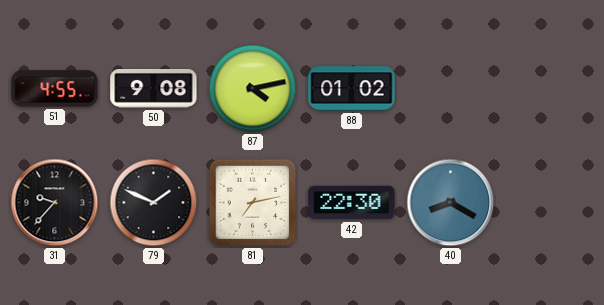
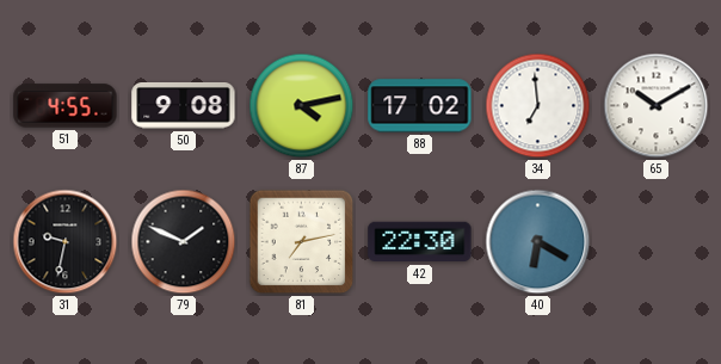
88: 01:02 -> 17:02
34: none -> 6:59
65: none -> 10:10
31: 9:37 -> 9:32
40: 8:20 -> 6:20
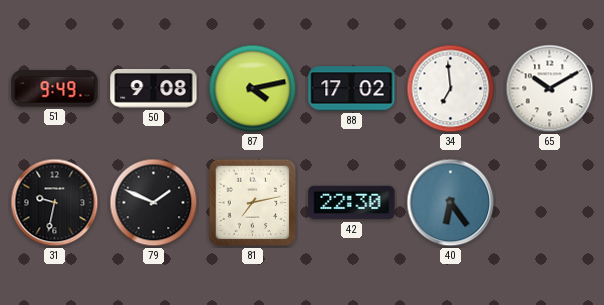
51: 4:55 -> 9:49
40: 6:20 -> 6:24
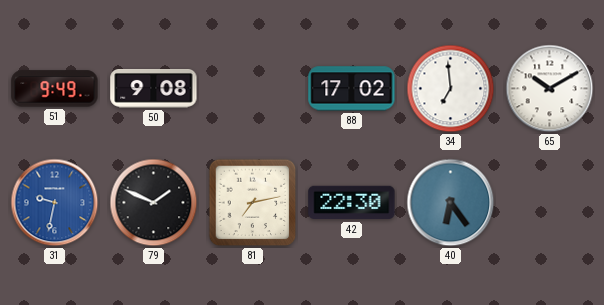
87: 4:13 -> none
31 dial: black -> blue
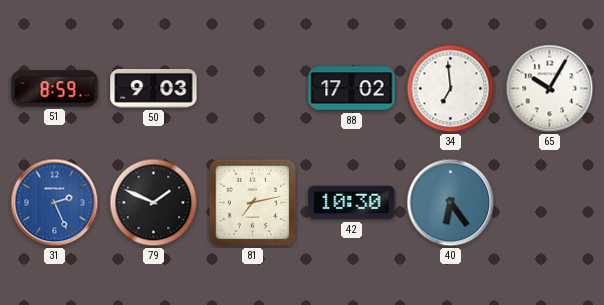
51: 9:49 -> 8:59
50: 9:08 -> 9:03
65: 10:10 -> 10:05
31: 9:32 -> 2:26
42: 22:30 -> 10:30
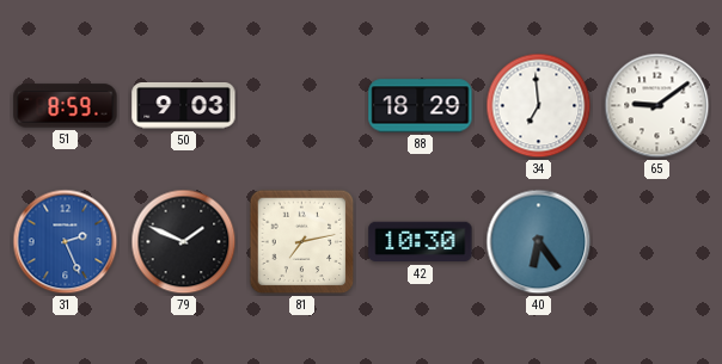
88: 17:02 -> 18:29
65: 10:05 -> 9:09
